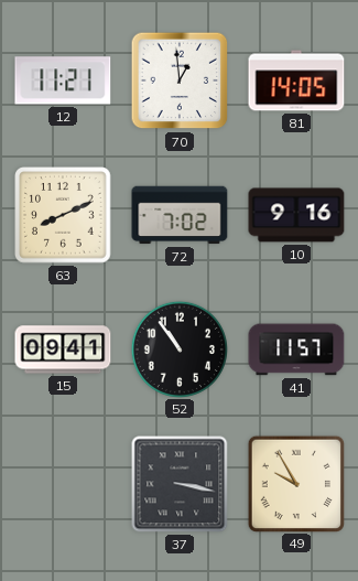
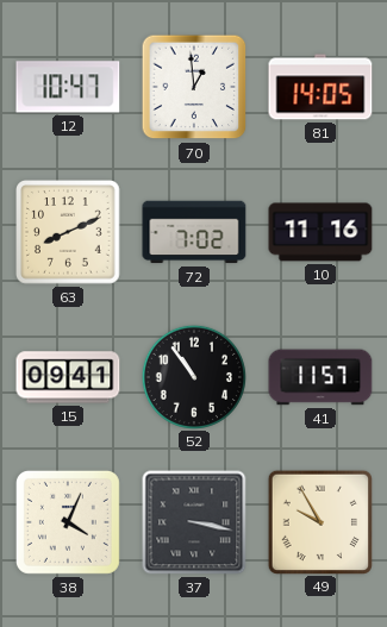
12: 11:21 -> 10:47
10: 9:16 -> 11:16
38: none -> 4:04
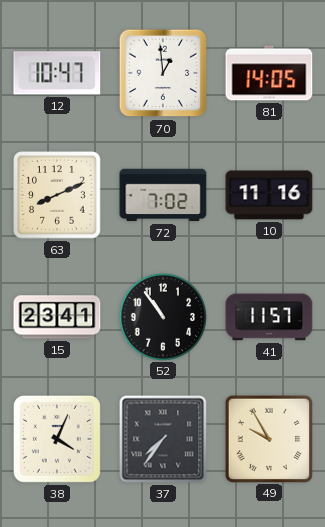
15: 09:41 -> 23:41
37: 3:17 -> 7:36
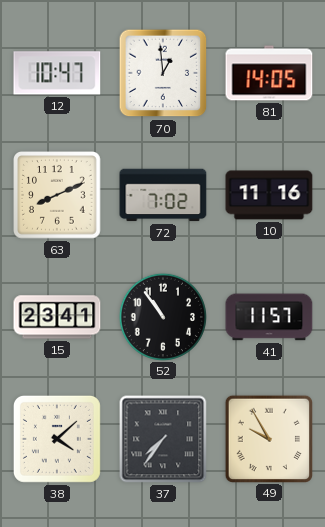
38: 4:04 -> 4:08
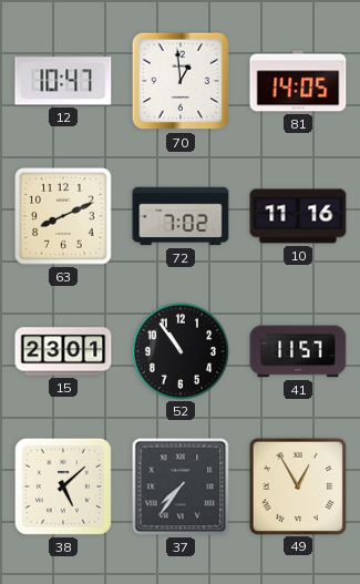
15: 23:41 -> 23:01
38: 4:08 -> 5:08
49: 9:55 -> 12:55
